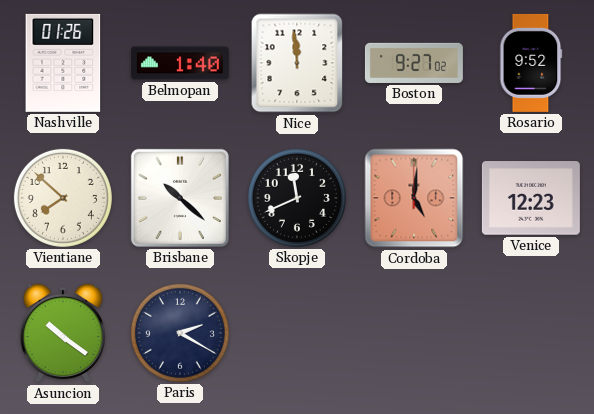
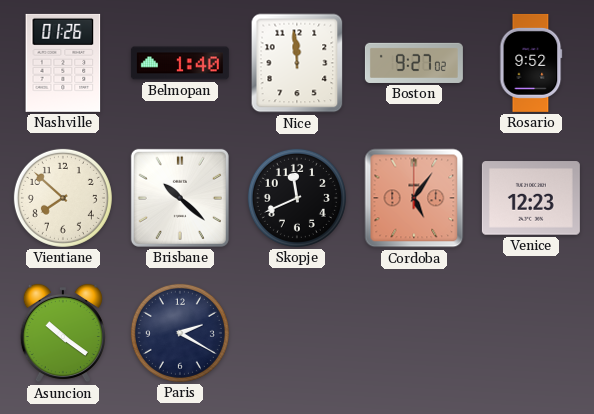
Cordoba: 5:01 -> 5:06
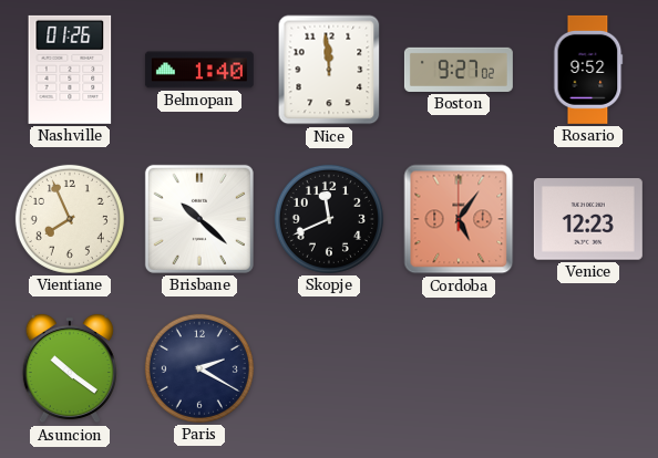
Vientiane: 7:52 -> 7:56
